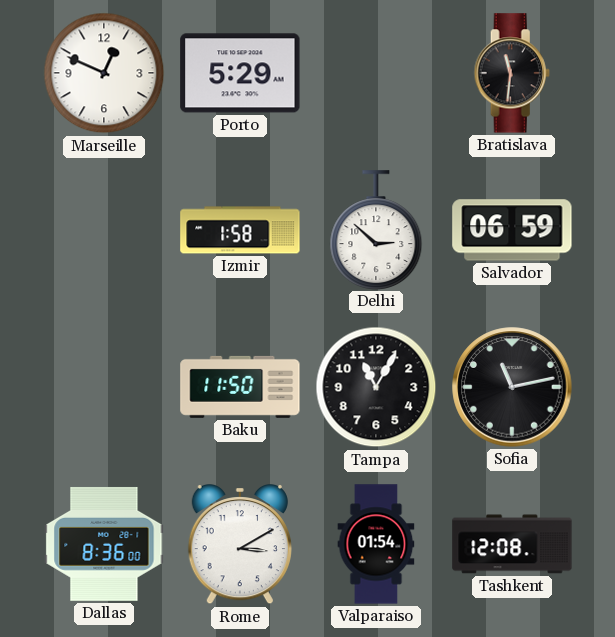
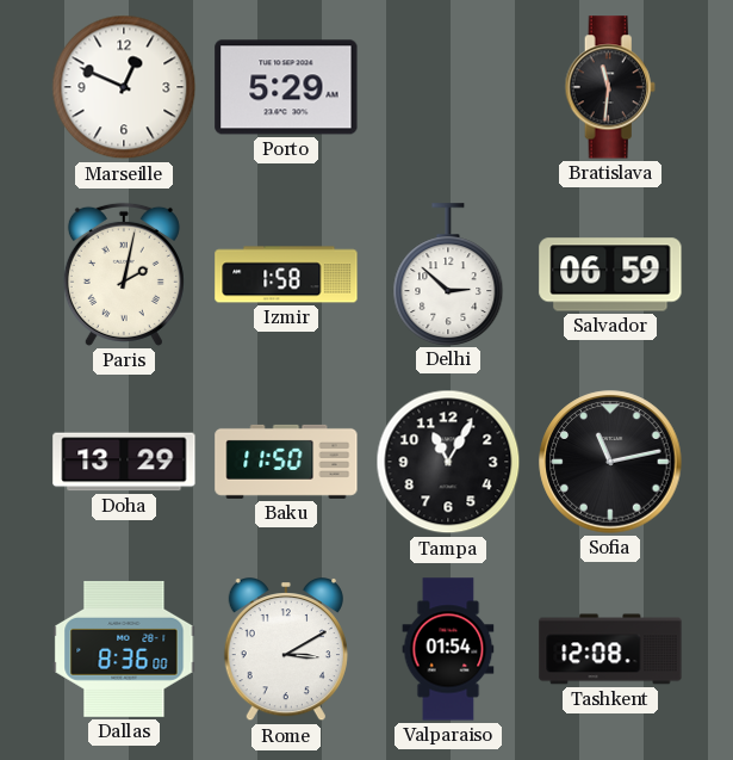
Paris: none -> 2:02
Doha: none -> 13:29
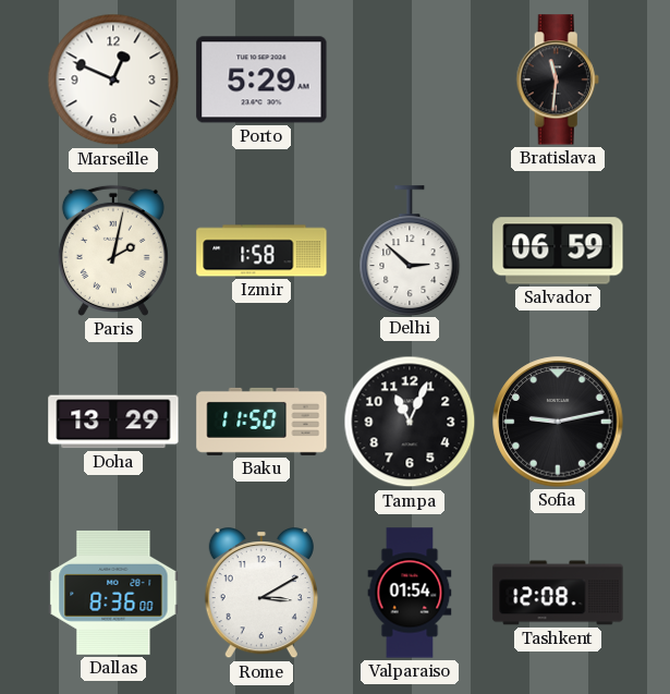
Tampa: 11:05 -> 11:04
Sofia: 11:13 -> 9:13
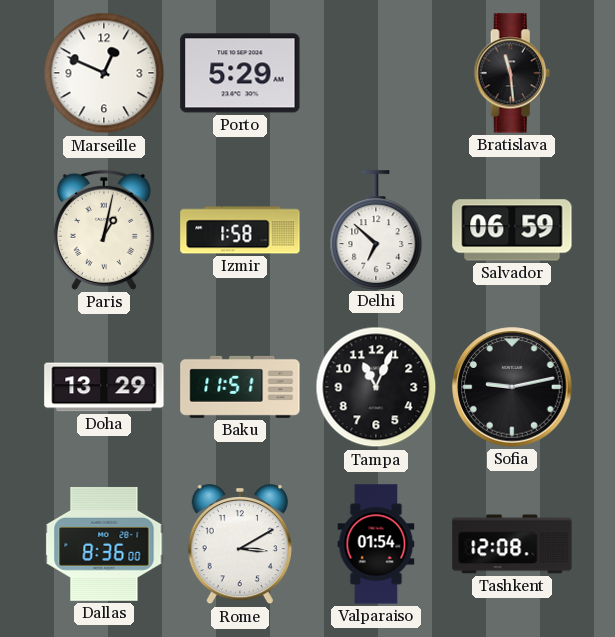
Bratislava: 11:31 -> 11:29
Paris: 2:02 -> 1:02
Delhi: 2:52 -> 6:52
Baku: 11:50 -> 11:51
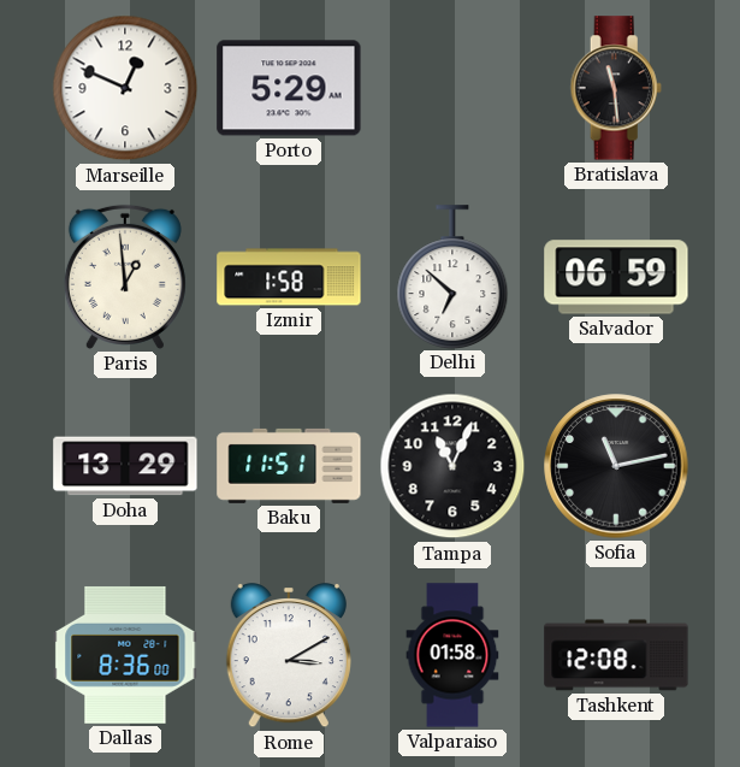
Paris: 1:02 -> 12:59
Sofia: 9:13 -> 11:13
Valparaiso: 01:54 -> 01:58
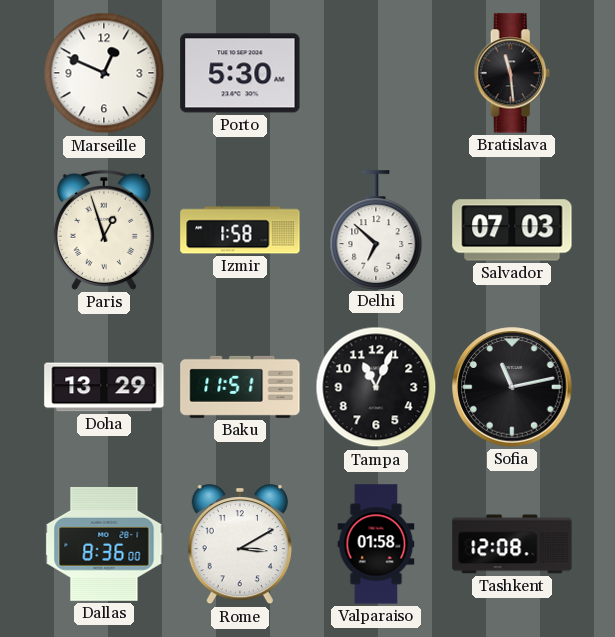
Porto: 5:29 -> 5:30
Paris: 12:59 -> 12:57
Salvador: 06:59 -> 07:03
